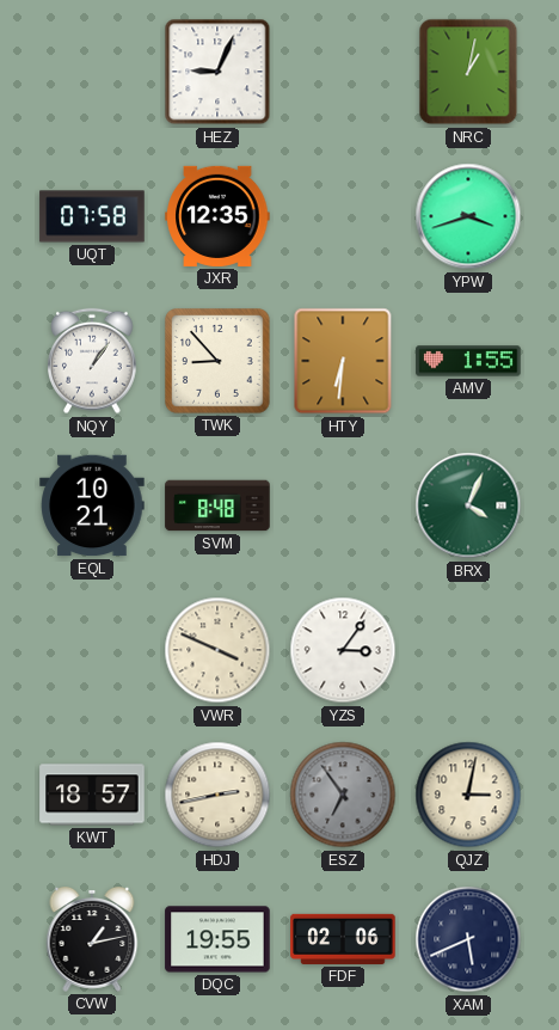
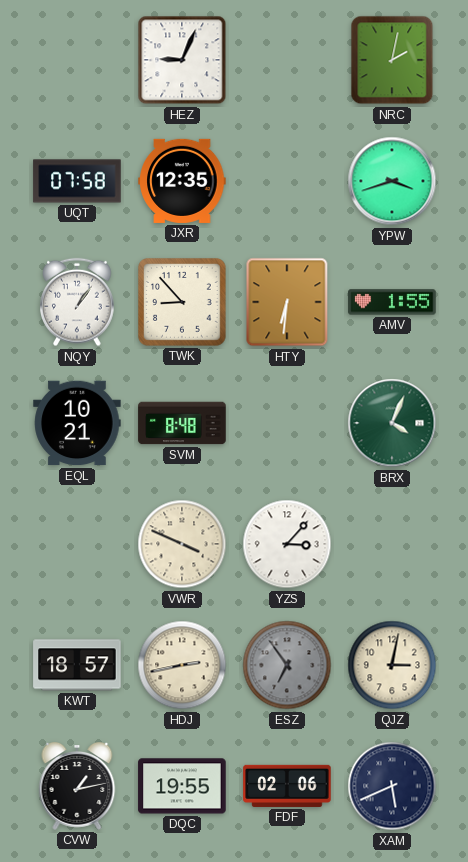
NRC: 1:02 -> 2:02
YZS: 3:06 -> 3:07
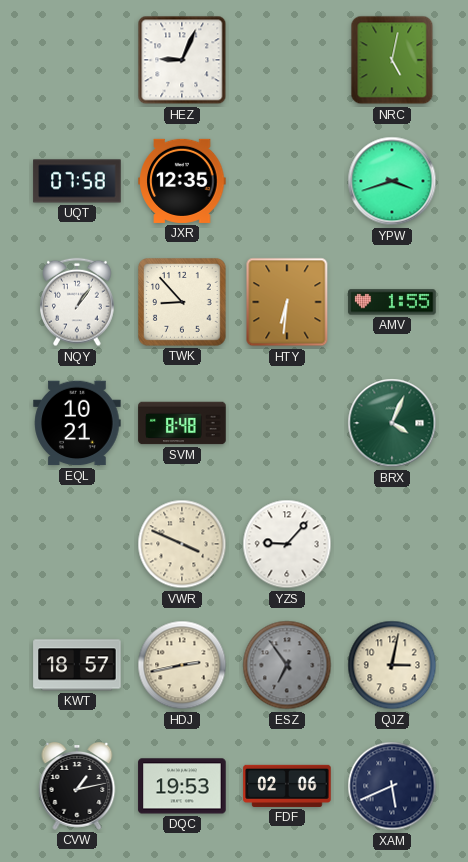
NRC: 2:02 -> 5:02
YZS: 3:07 -> 9:07
DQC: 19:55 -> 19:53
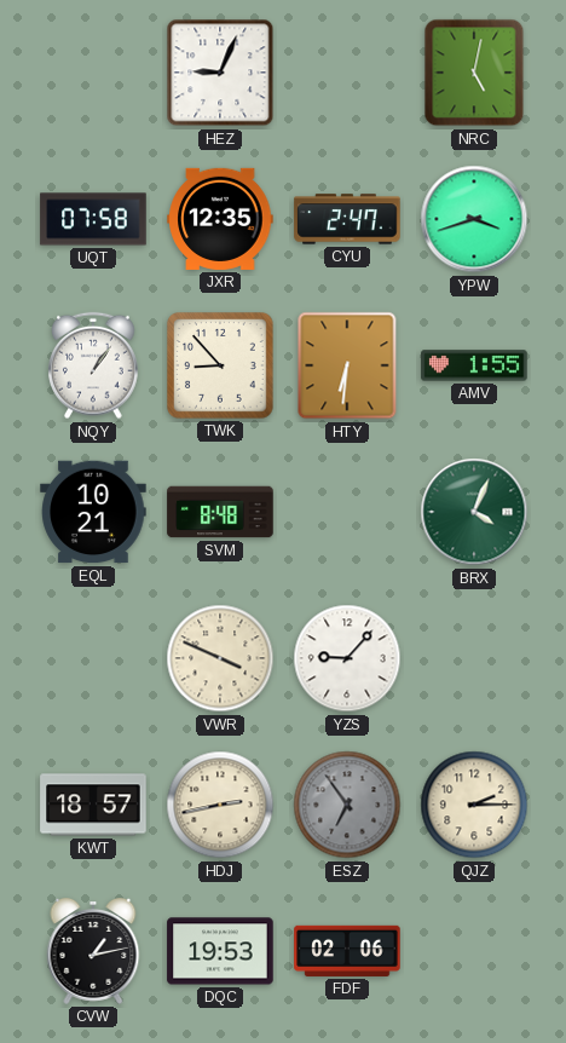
CYU: none -> 2:47
QJZ: 3:02 -> 2:15
XAM: 5:41 -> none
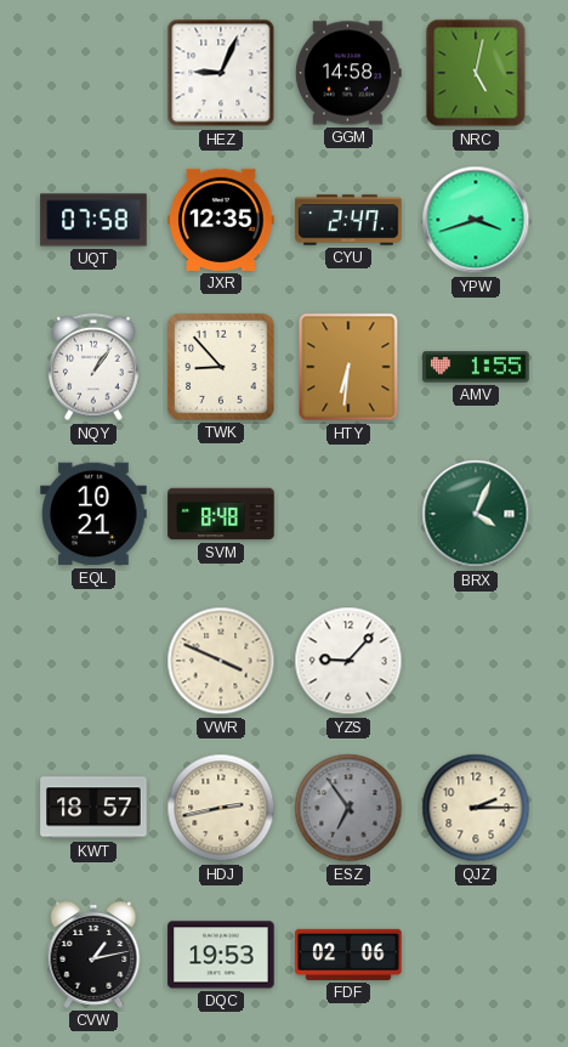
GGM: none -> 14:58
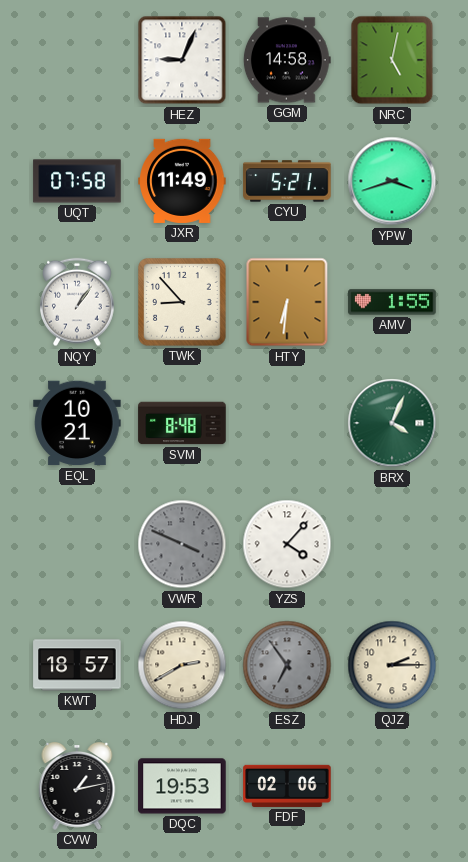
JXR: 12:35 -> 11:49
CYU: 2:47 -> 5:21
VWR dial: cream -> grey
YZS: 9:07 -> 4:07
HDJ: 2:43 -> 2:40
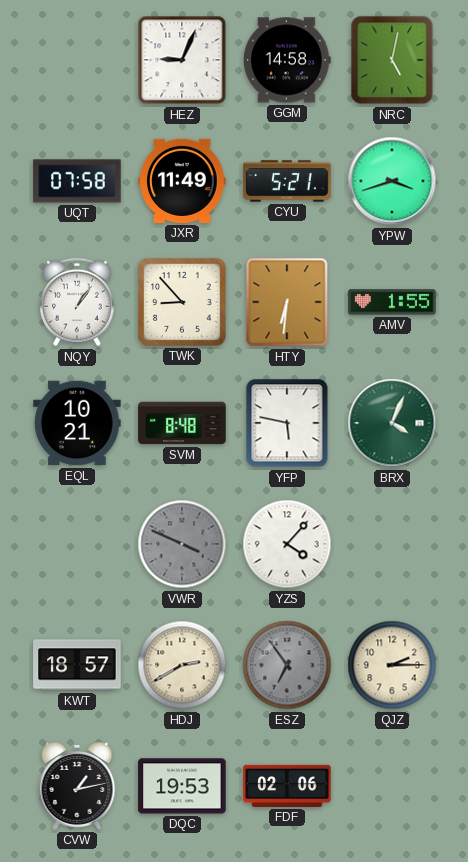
YFP: none -> 5:47
